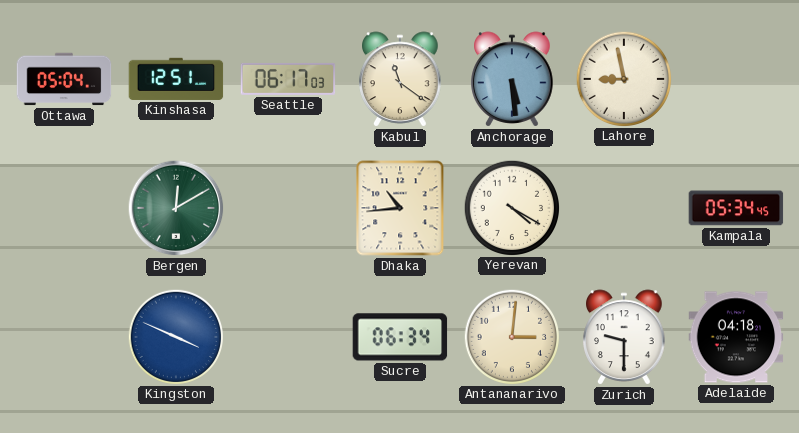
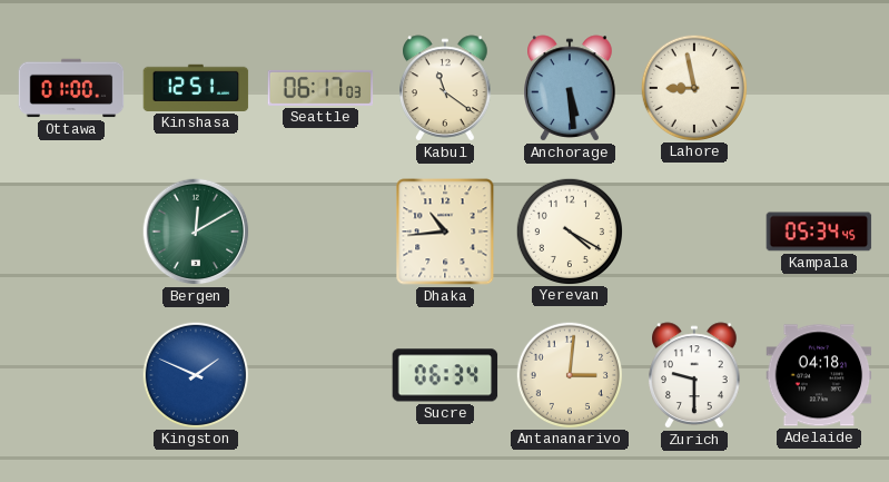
Ottawa: 05:04 -> 01:00
Kingston: 3:49 -> 1:49
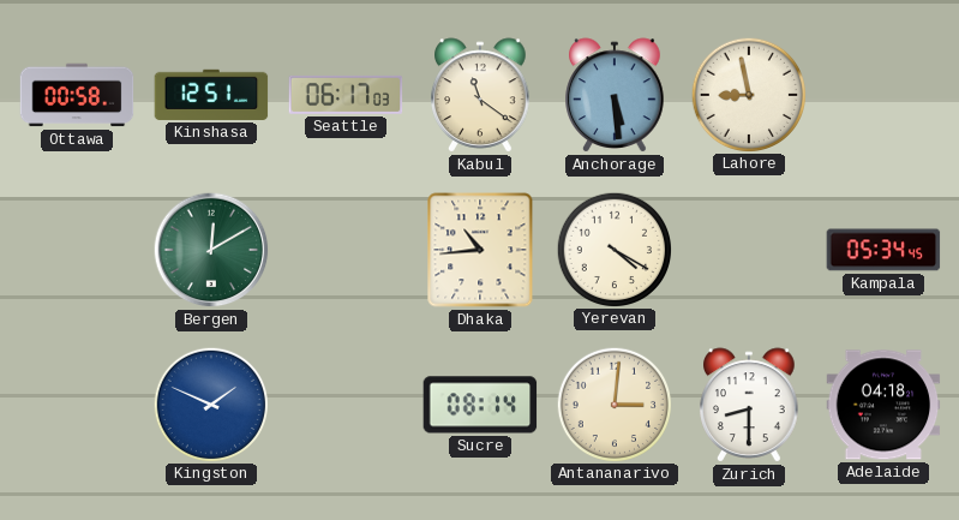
Ottawa: 01:00 -> 00:58
Sucre: 06:34 -> 08:14
Zurich: 9:30 -> 8:30
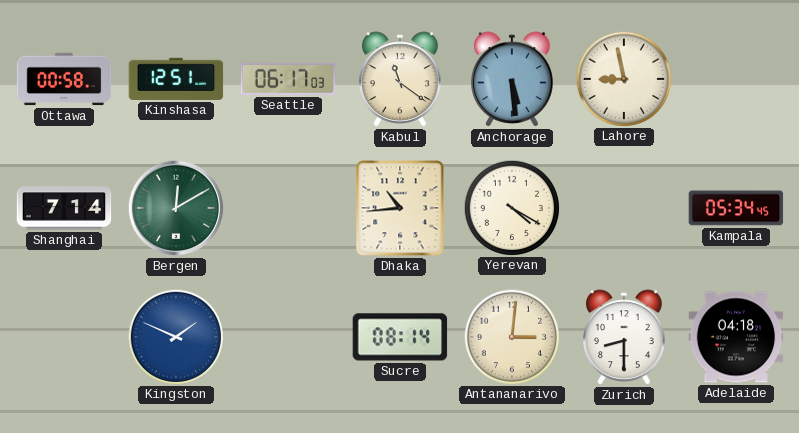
Shanghai: none -> 7:14
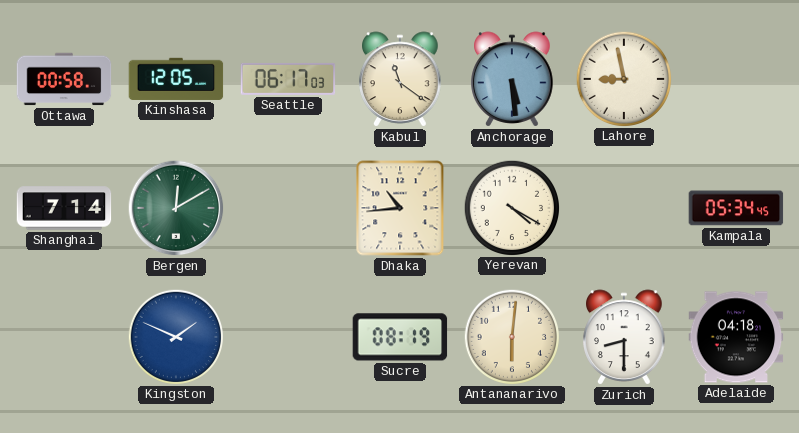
Kinshasa: 12:51 -> 12:05
Sucre: 08:14 -> 08:19
Antananarivo: 3:01 -> 6:01
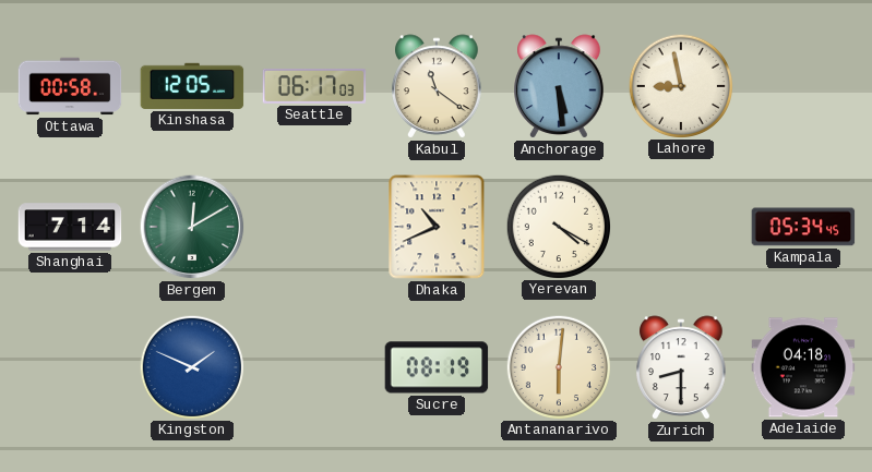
Dhaka: 10:44 -> 10:41
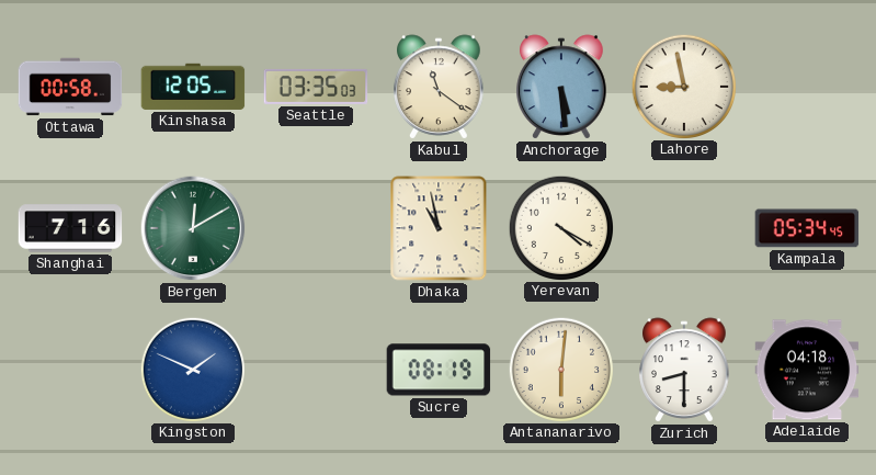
Seattle: 06:17 -> 03:35
Shanghai: 7:14 -> 7:16
Dhaka: 10:41 -> 10:58
